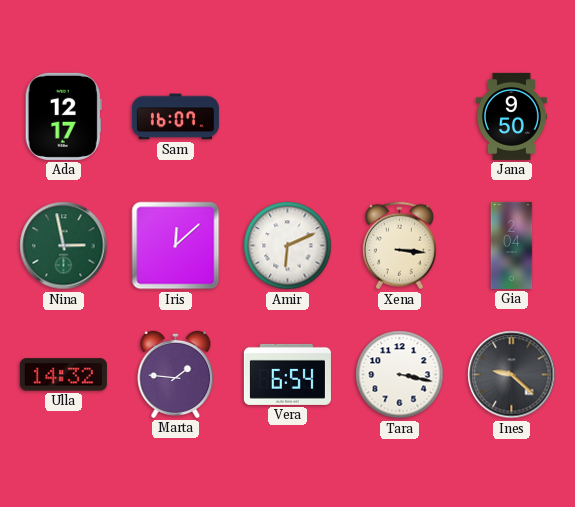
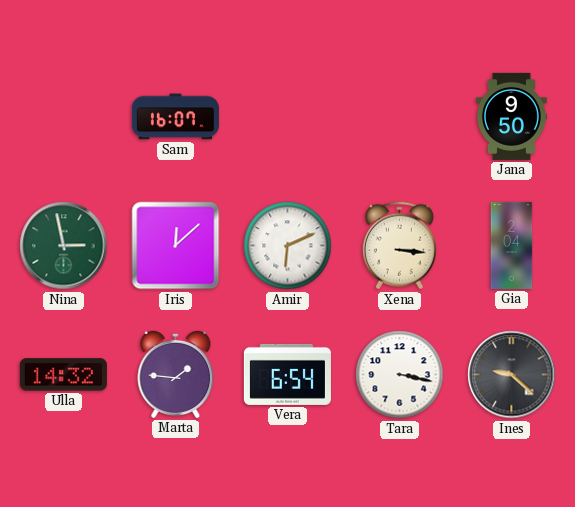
Ada: 12:17 -> none
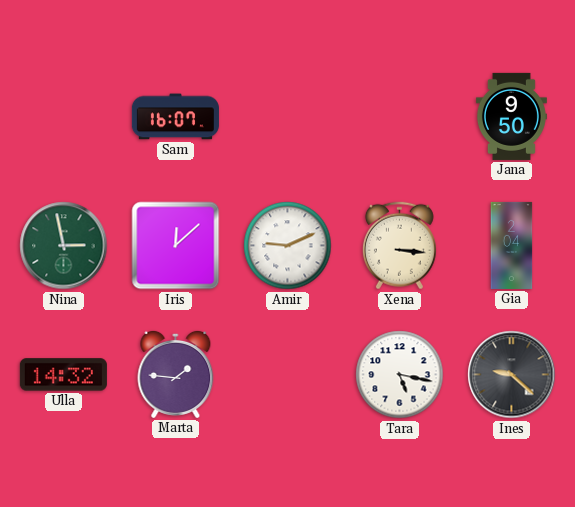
Amir: 6:11 -> 9:11
Vera: 6:54 -> none
Tara: 3:17 -> 5:17
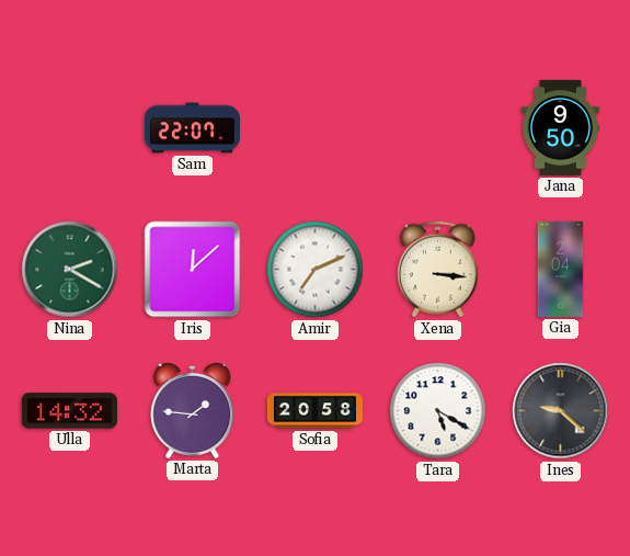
Sam: 16:07 -> 22:07
Nina: 2:58 -> 2:20
Amir: 9:11 -> 7:11
Sofia: none -> 20:58
Tara: 5:17 -> 5:20
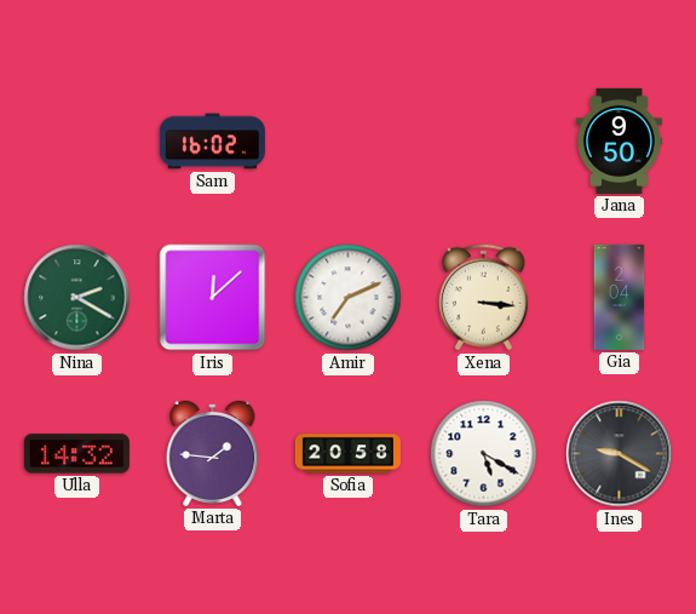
Sam: 22:07 -> 16:02
Ines: 9:22 -> 9:20
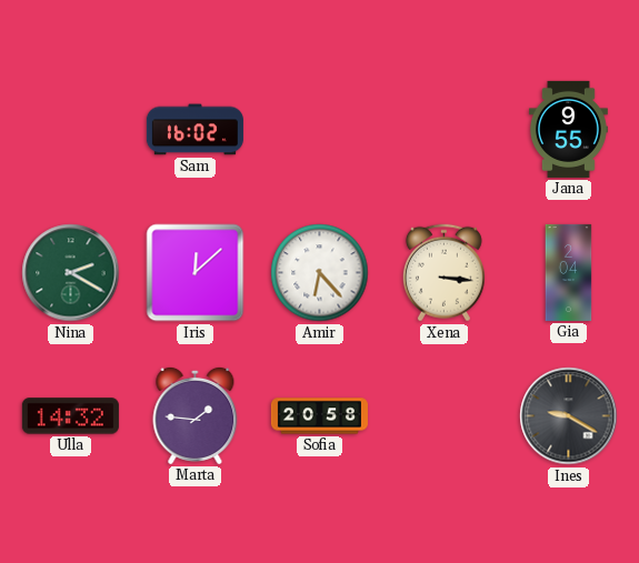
Jana: 9:50 -> 9:55
Amir: 7:11 -> 6:23
Tara: 5:20 -> none
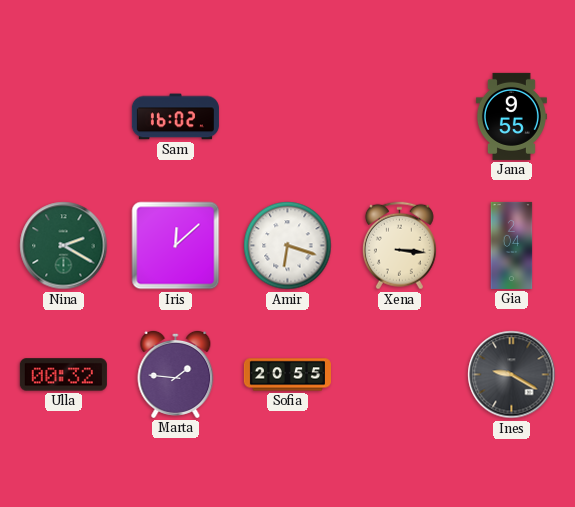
Amir: 6:23 -> 6:18
Ulla: 14:32 -> 00:32
Sofia: 20:58 -> 20:55
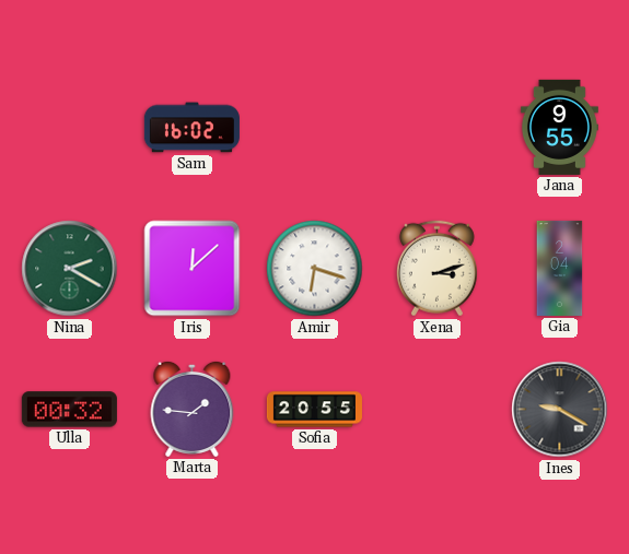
Xena: 3:16 -> 3:12
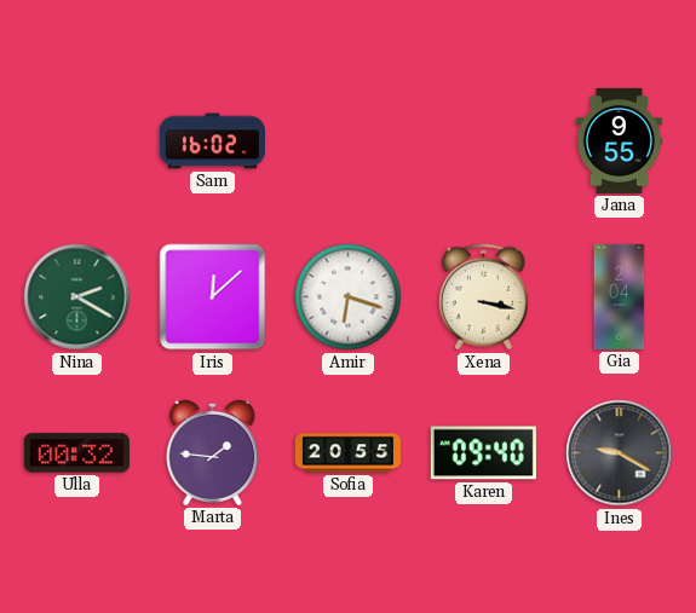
Xena: 3:12 -> 3:17
Karen: none -> 09:40
